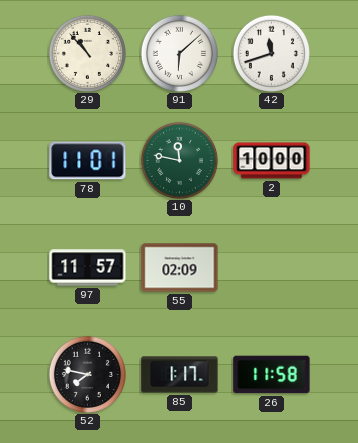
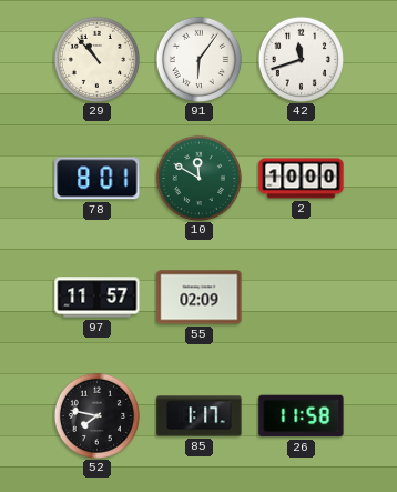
91: 6:08 -> 6:06
78: 11:01 -> 8:01
10: 11:47 -> 11:50
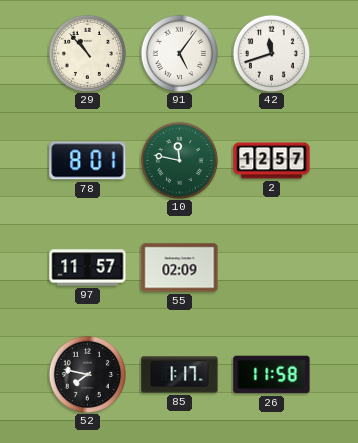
91: 6:06 -> 5:06
10: 11:50 -> 11:47
2: 10:00 -> 12:57
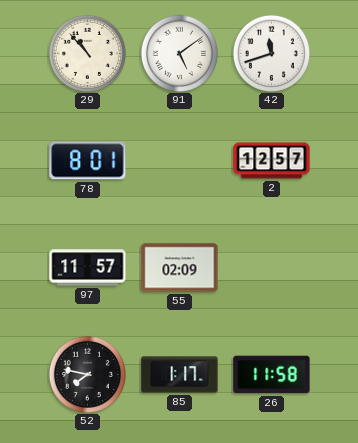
91: 5:06 -> 5:09
10: 11:47 -> none
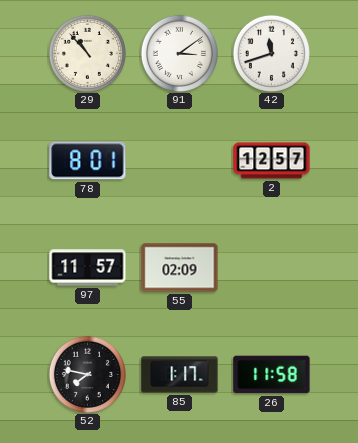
91: 5:09 -> 3:09
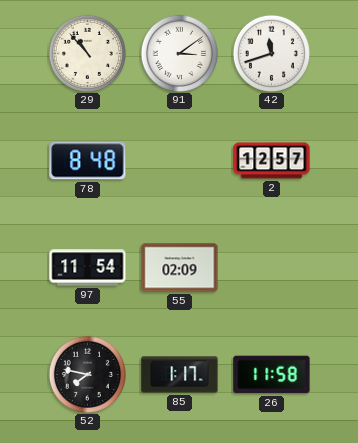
78: 8:01 -> 8:48
97: 11:57 -> 11:54
